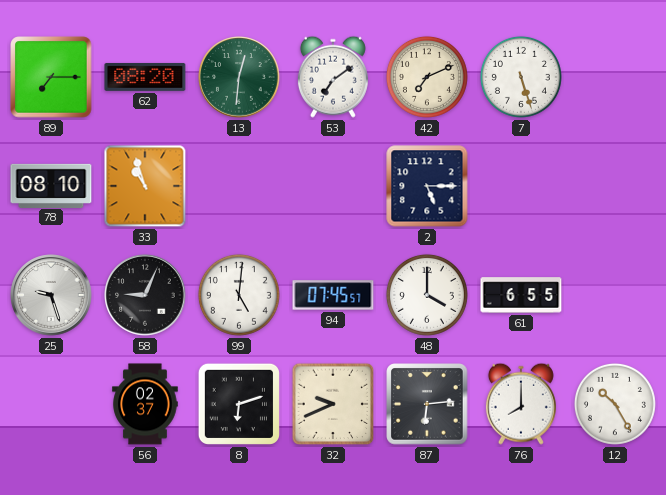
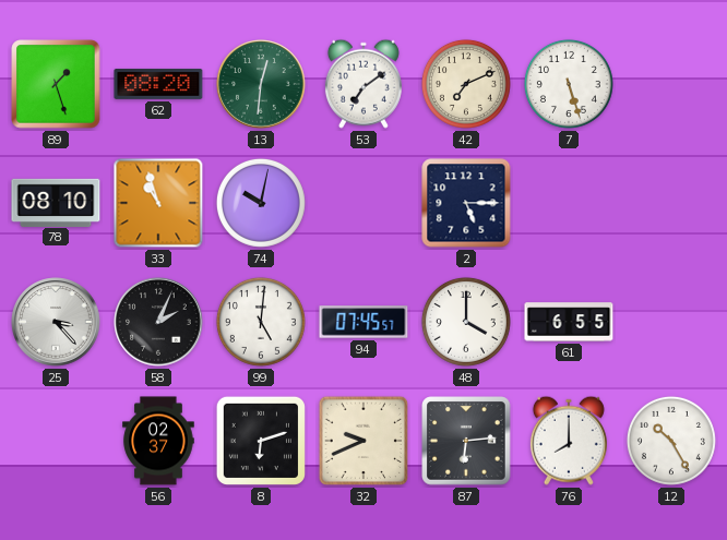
89: 7:15 -> 1:27
74: none -> 10:02
25: 9:27 -> 3:23
58: 9:04 -> 2:04
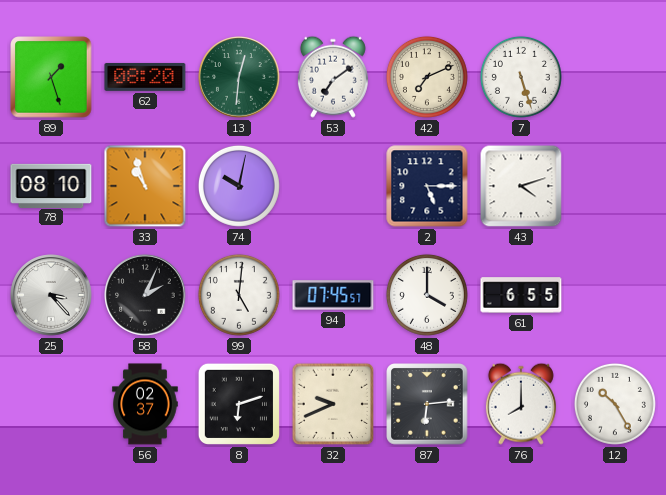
43: none -> 4:12
